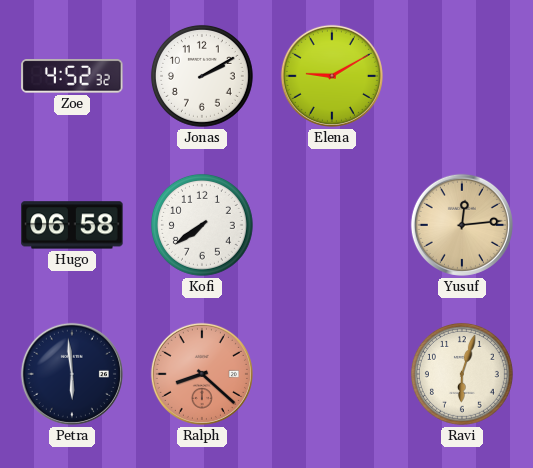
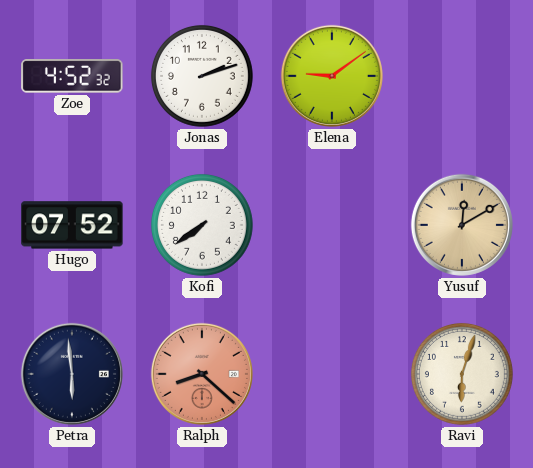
Jonas: 2:10 -> 2:12
Elena: 9:10 -> 9:09
Hugo: 06:58 -> 07:52
Yusuf: 12:14 -> 12:10
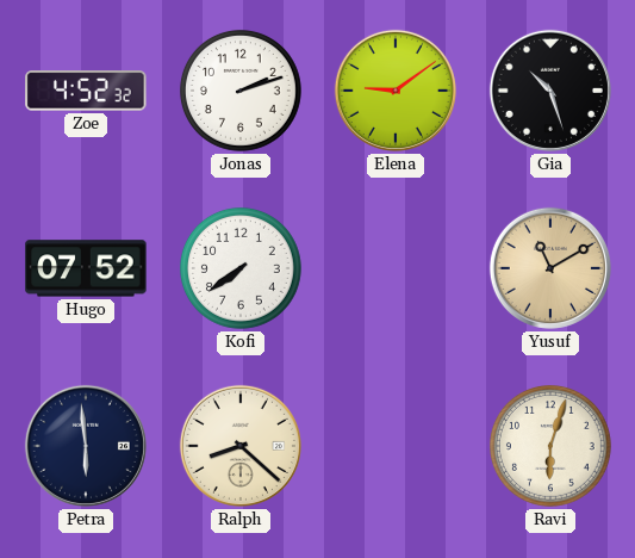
Gia: none -> 10:27
Yusuf: 12:10 -> 11:10
Ralph dial: salmon -> cream
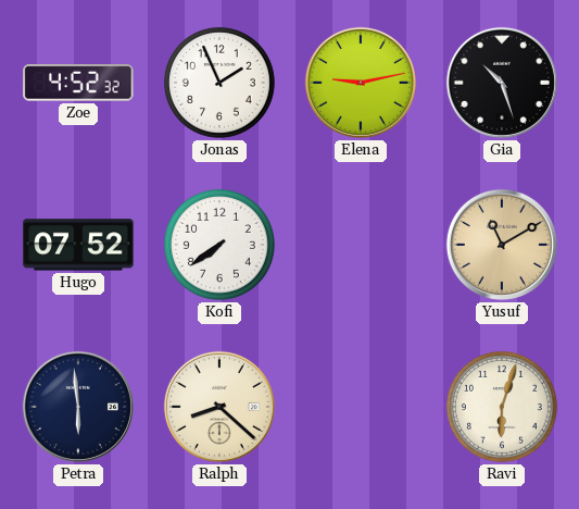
Jonas: 2:12 -> 1:56
Elena: 9:09 -> 9:13
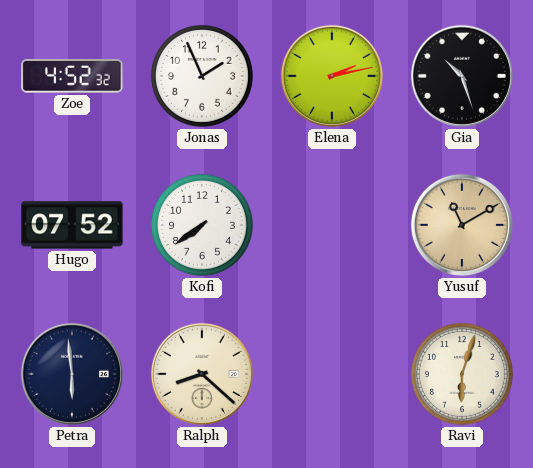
Elena: 9:13 -> 2:13
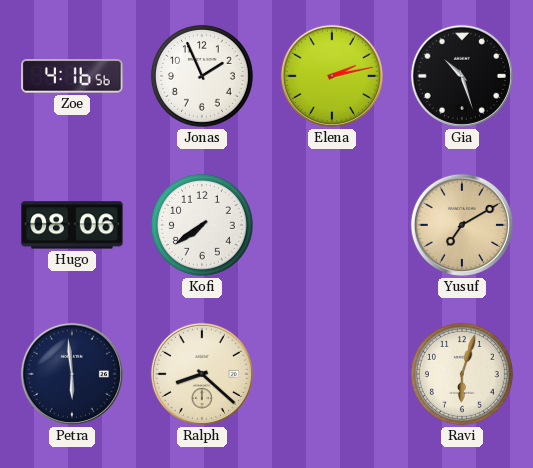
Zoe: 4:52 -> 4:16
Hugo: 07:52 -> 08:06
Yusuf: 11:10 -> 7:10
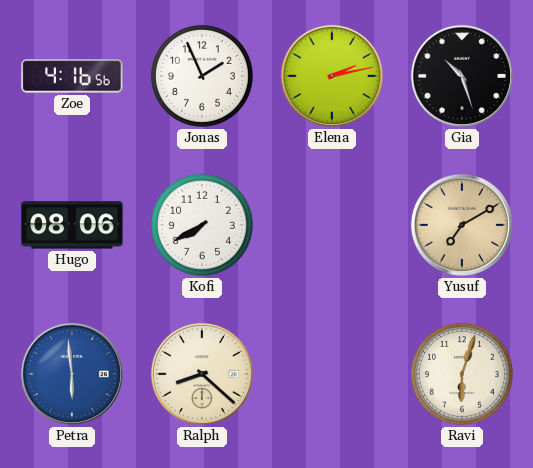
Kofi: 7:39 -> 7:40
Petra dial: navy -> blue
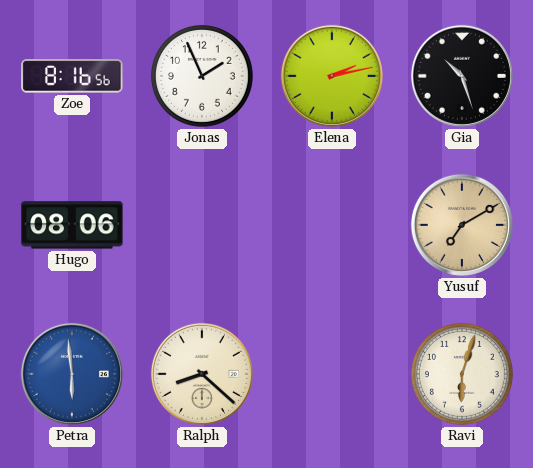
Zoe: 4:16 -> 8:16
Kofi: 7:40 -> none
